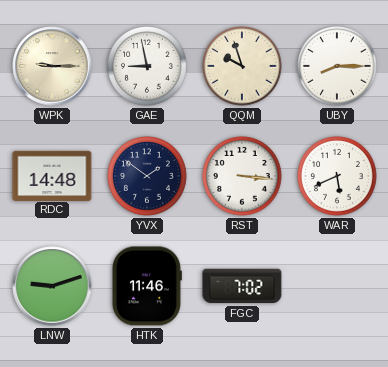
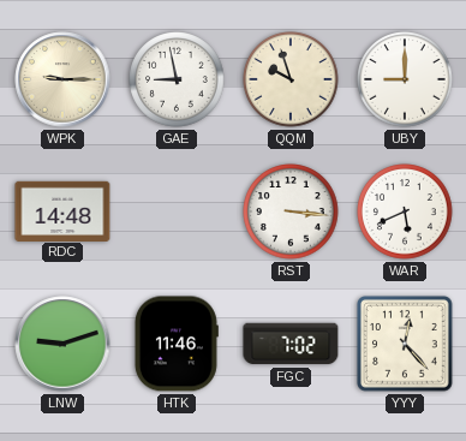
UBY: 8:15 -> 9:00
YVX: 1:51 -> none
YYY: none -> 12:23
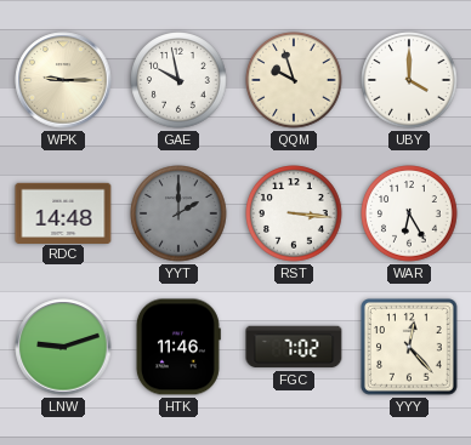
GAE: 8:58 -> 9:58
UBY: 9:00 -> 4:00
YYT: none -> 2:00
WAR: 5:41 -> 6:25
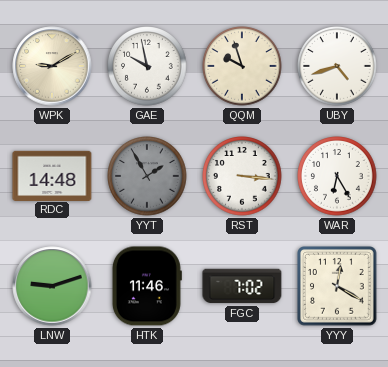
WPK: 9:15 -> 9:10
UBY: 4:00 -> 4:42
YYT: 2:00 -> 1:55
YYY: 12:23 -> 12:20
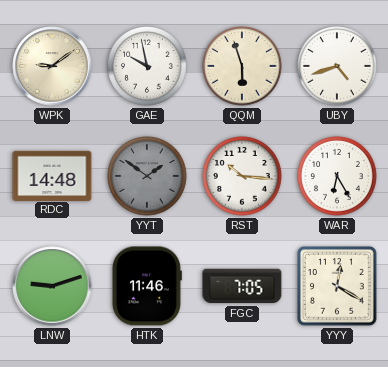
WPK: 9:10 -> 9:09
QQM: 9:57 -> 5:57
YYT: 1:55 -> 1:51
RST: 3:16 -> 10:16
FGC: 7:02 -> 7:05
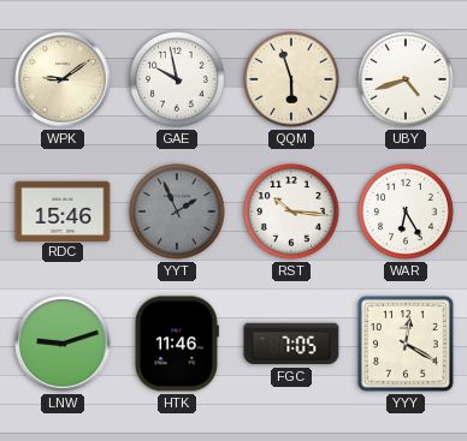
RDC: 14:48 -> 15:46
YYT: 1:51 -> 1:56
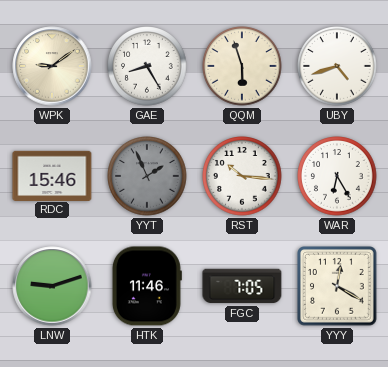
GAE: 9:58 -> 8:25
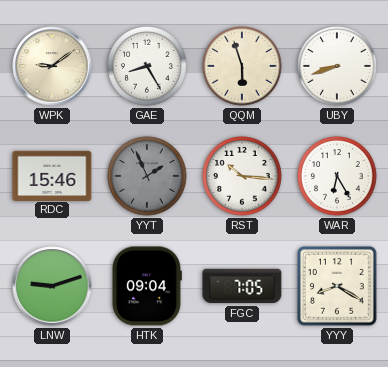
UBY: 4:42 -> 8:42
HTK: 11:46 -> 09:04
YYY: 12:20 -> 8:20
